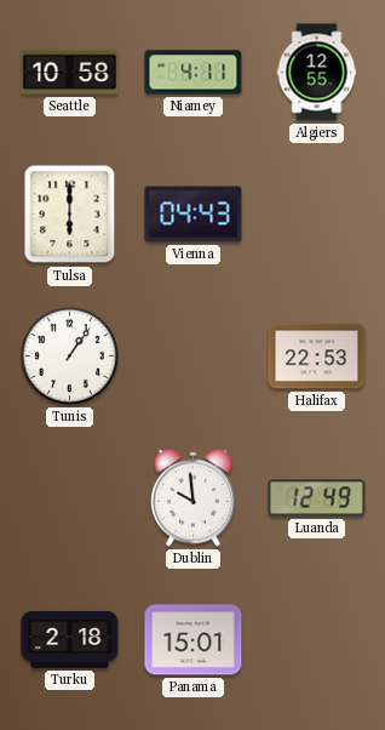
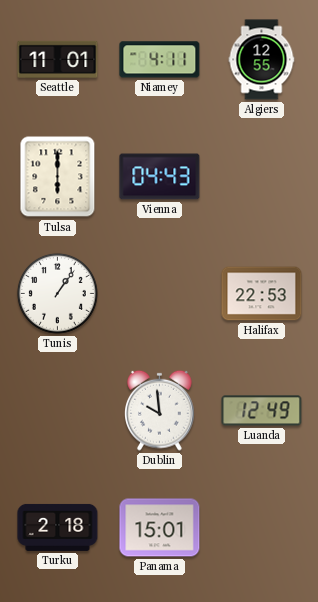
Seattle: 10:58 -> 11:01
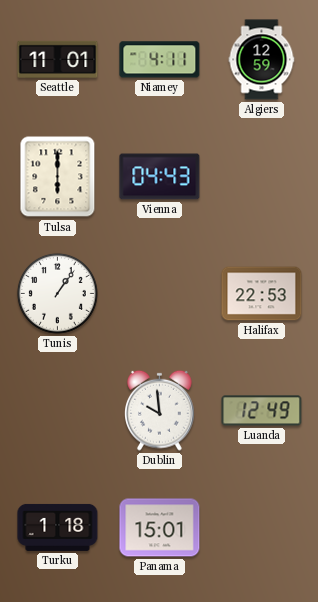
Algiers: 12:55 -> 12:59
Turku: 2:18 -> 1:18
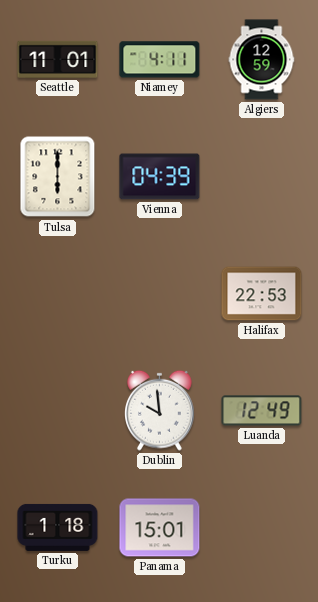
Vienna: 04:43 -> 04:39
Tunis: 1:06 -> none
